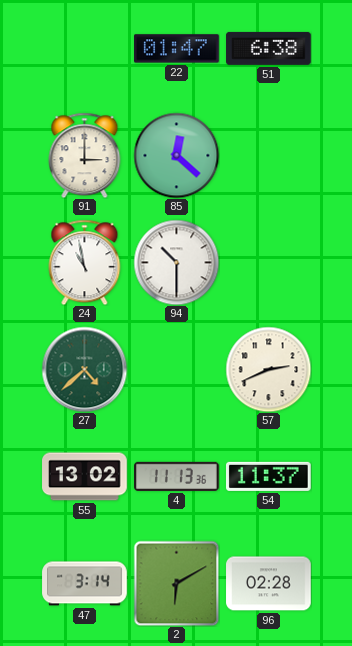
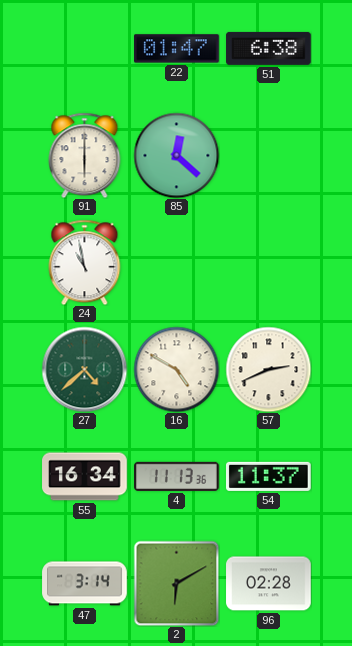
91: 3:00 -> 6:00
94: 10:30 -> none
16: none -> 4:50
55: 13:02 -> 16:34
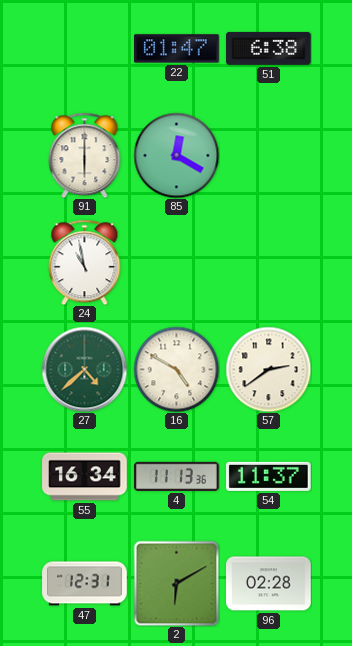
85: 12:22 -> 12:20
57: 2:41 -> 2:39
47: 3:14 -> 12:31
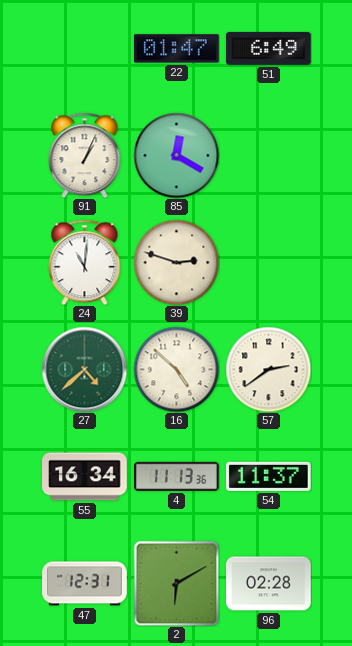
51: 6:38 -> 6:49
91: 6:00 -> 1:04
24: 10:58 -> 11:01
39: none -> 2:48
16: 4:50 -> 4:52
